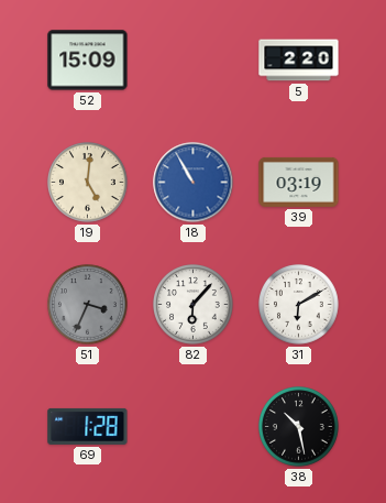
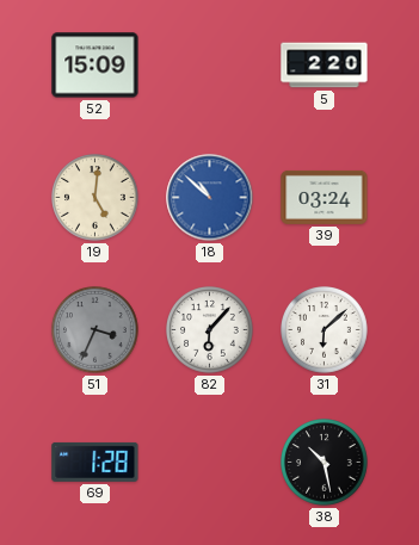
18: 10:55 -> 10:52
39: 03:19 -> 03:24
31: 6:10 -> 6:08
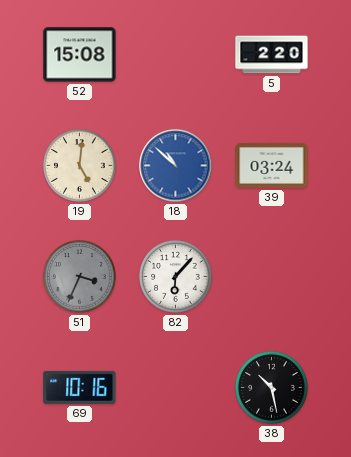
52: 15:09 -> 15:08
31: 6:08 -> none
69: 1:28 -> 10:16
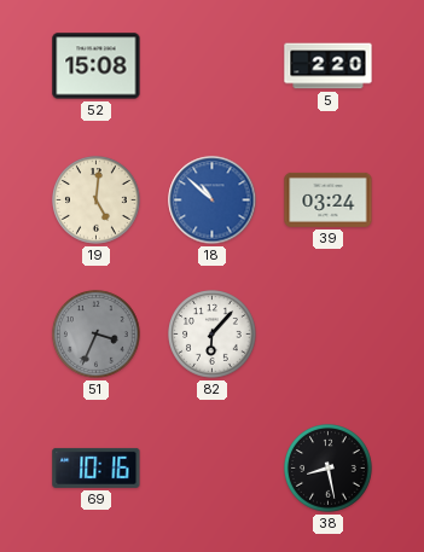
38: 10:28 -> 8:28
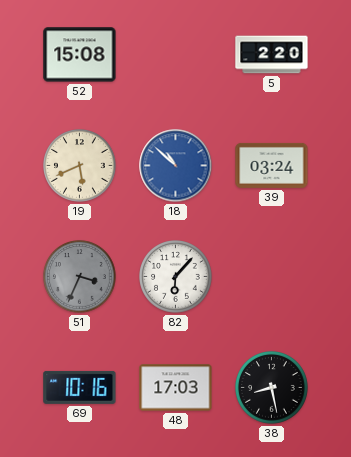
19: 5:01 -> 5:41
48: none -> 17:03
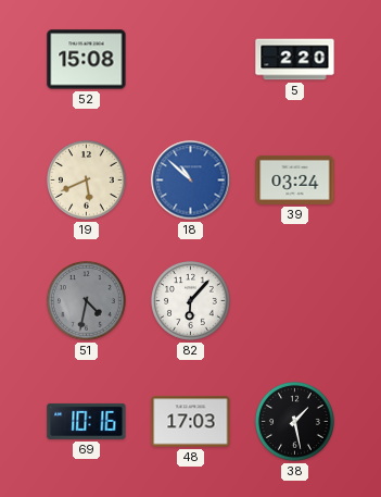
51: 3:34 -> 4:32
38: 8:28 -> 1:28
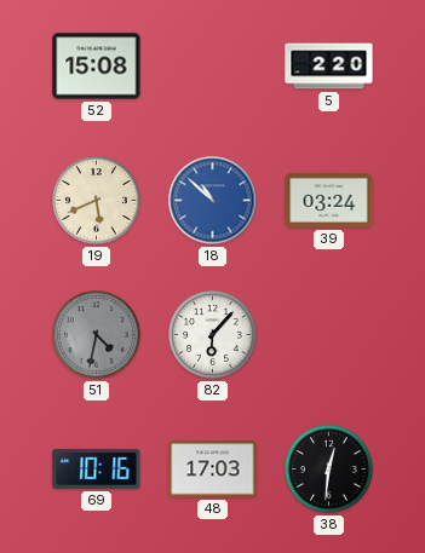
38: 1:28 -> 12:31
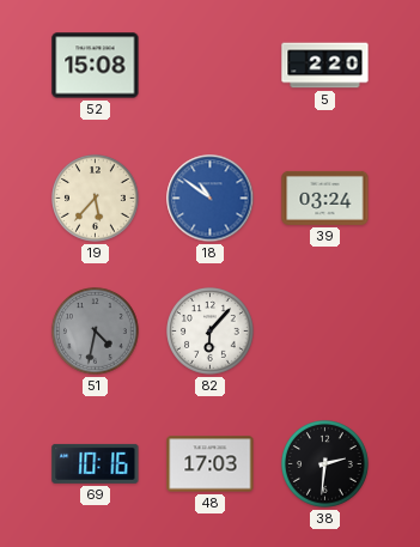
19: 5:41 -> 5:37
18: 10:52 -> 10:51
38: 12:31 -> 2:31
